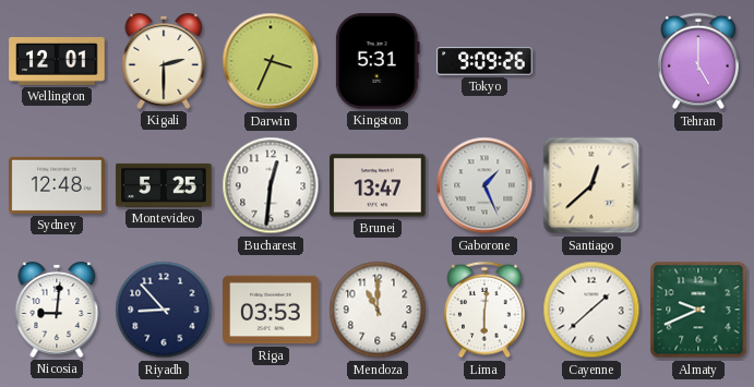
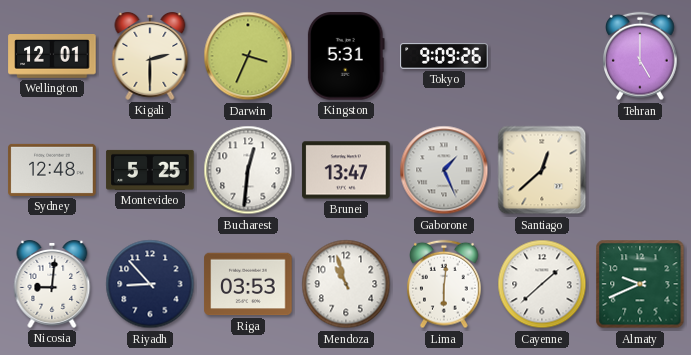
Mendoza: 11:00 -> 10:57
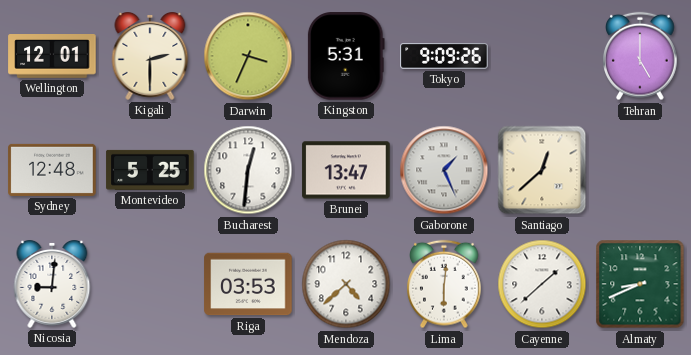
Riyadh: 8:53 -> none
Mendoza: 10:57 -> 4:38
Almaty: 9:41 -> 8:41
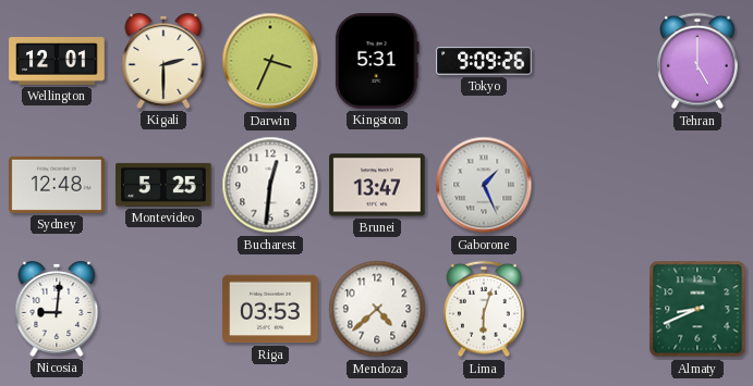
Santiago: 12:38 -> none
Lima: 6:01 -> 6:03
Cayenne: 1:38 -> none
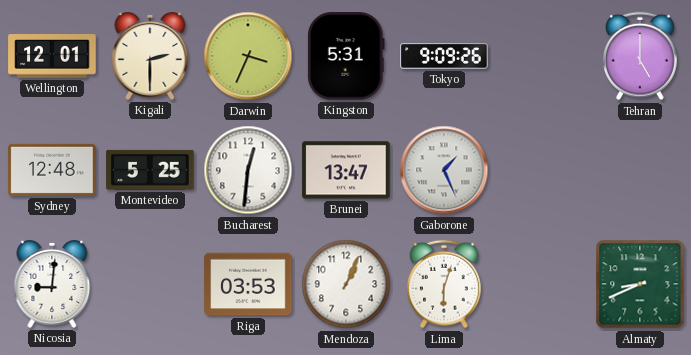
Mendoza: 4:38 -> 1:04
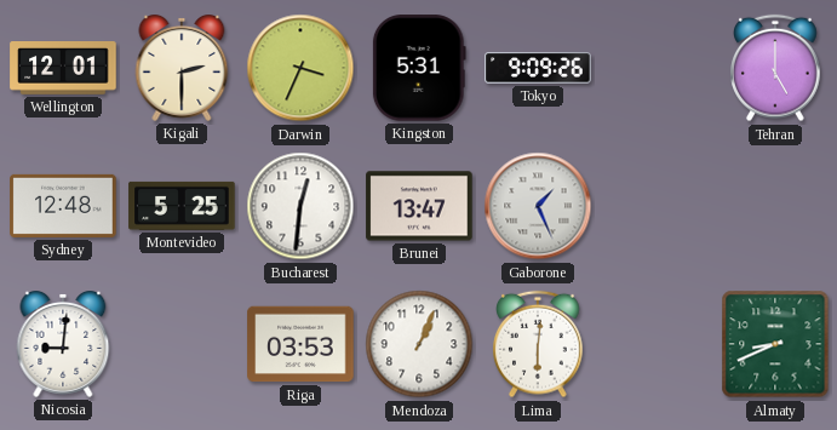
Lima: 6:03 -> 6:01
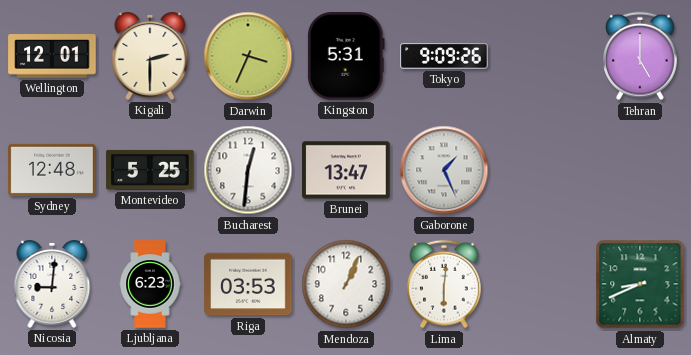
Ljubljana: none -> 6:23
